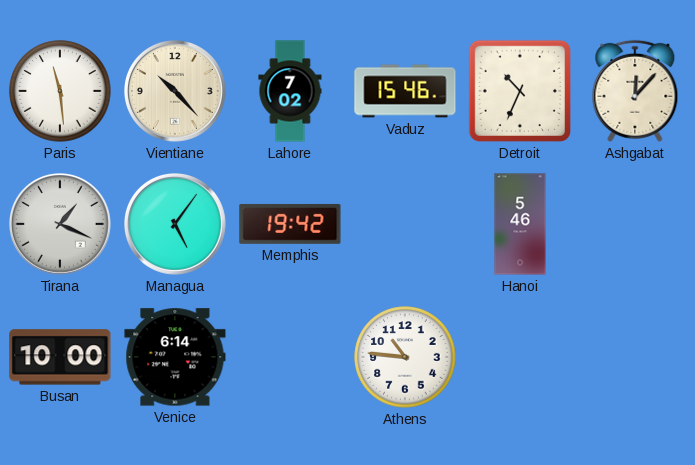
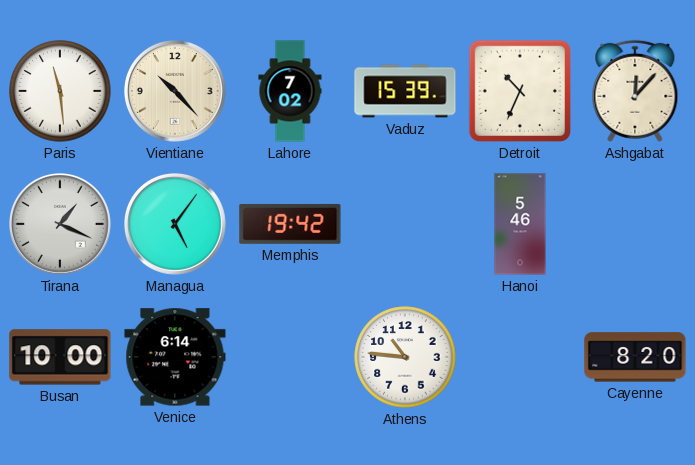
Vaduz: 15:46 -> 15:39
Cayenne: none -> 8:20
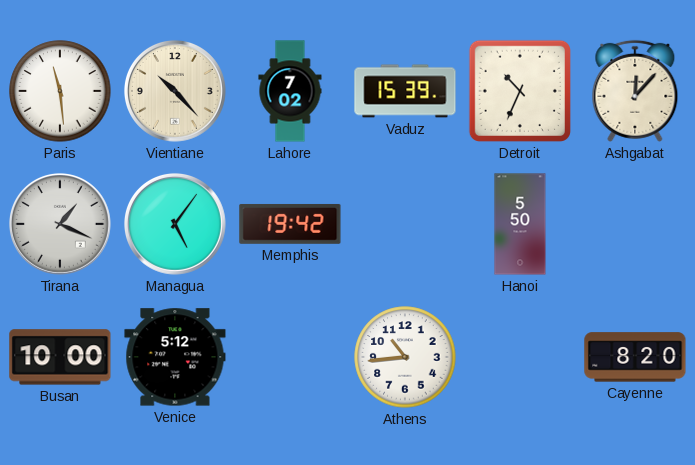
Hanoi: 5:46 -> 5:50
Venice: 6:14 -> 5:12
Athens: 10:46 -> 10:44
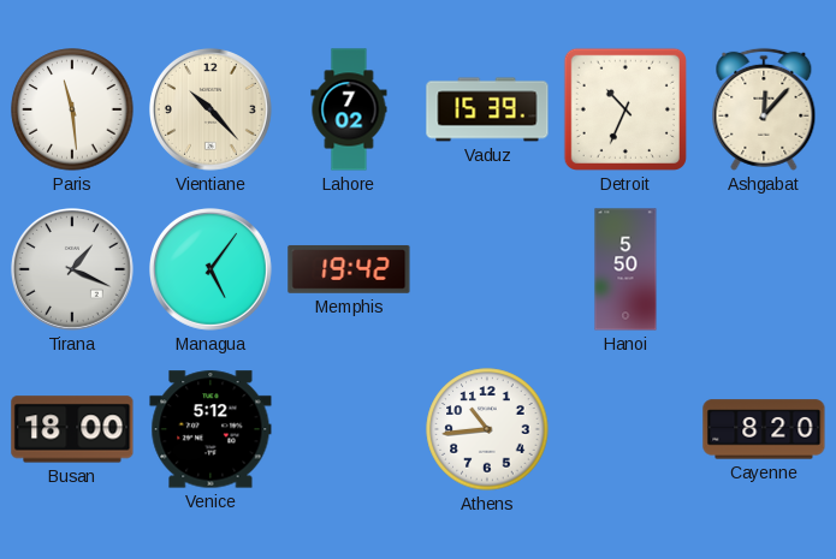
Busan: 10:00 -> 18:00
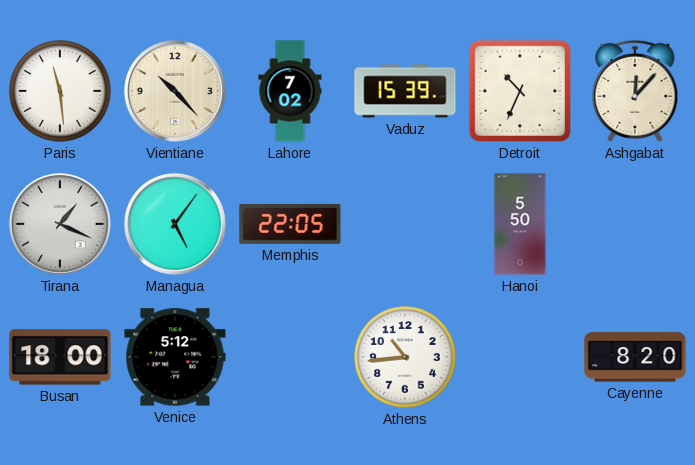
Memphis: 19:42 -> 22:05
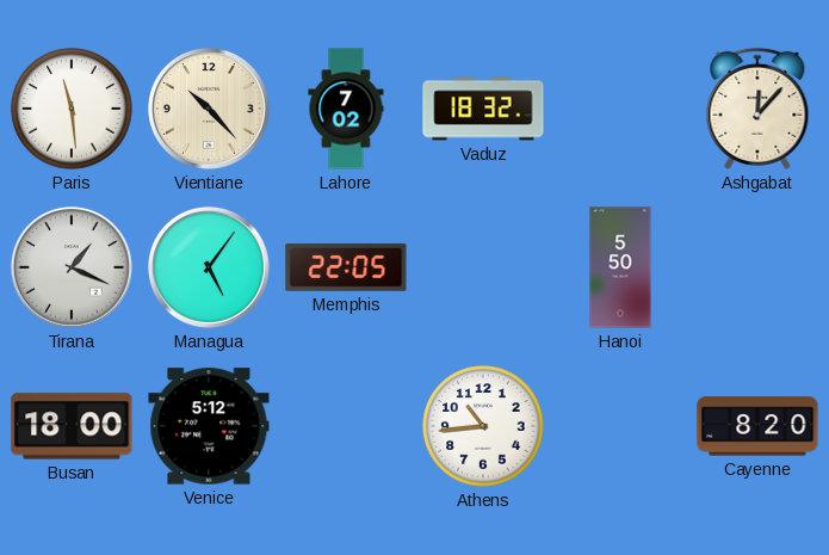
Vaduz: 15:39 -> 18:32
Detroit: 10:34 -> none
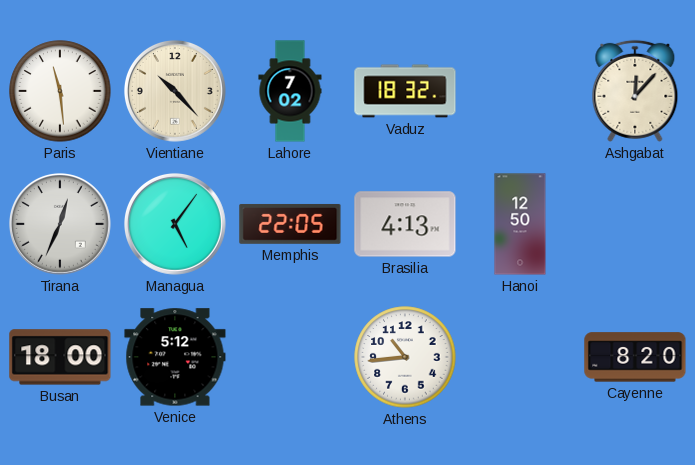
Tirana: 1:19 -> 12:34
Brasilia: none -> 4:13
Hanoi: 5:50 -> 12:50
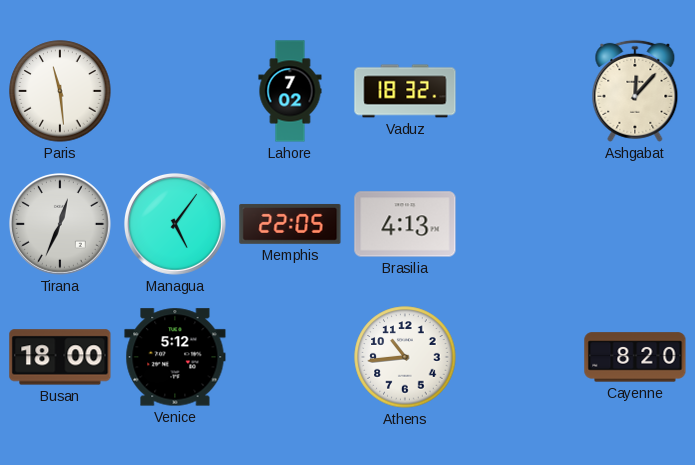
Vientiane: 10:23 -> none
Hanoi: 12:50 -> none
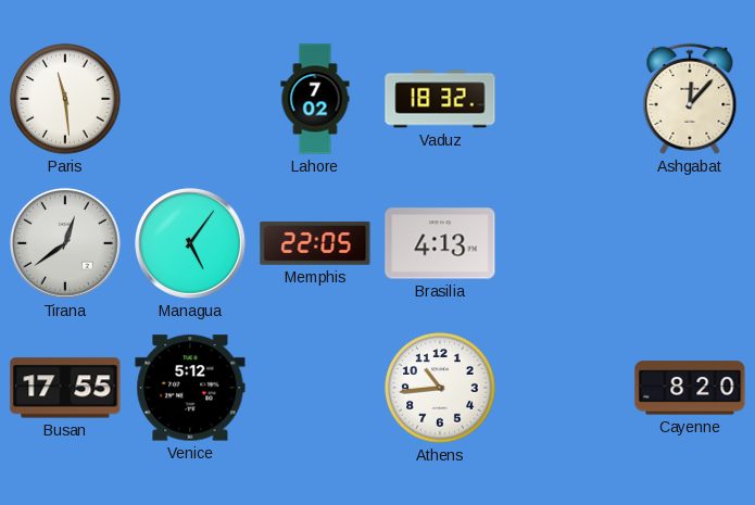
Tirana: 12:34 -> 12:39
Busan: 18:00 -> 17:55
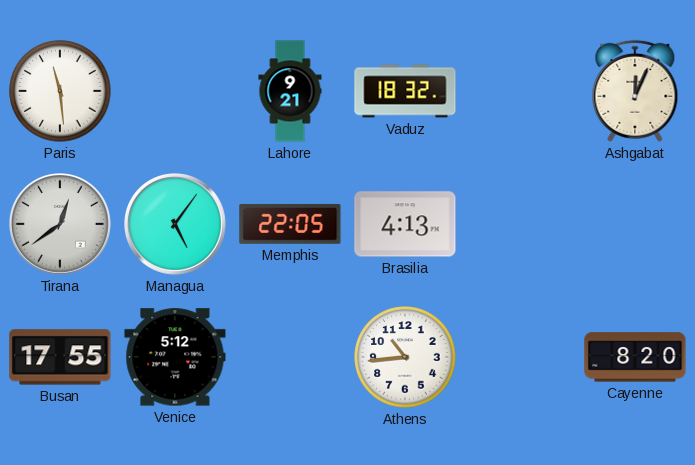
Lahore: 7:02 -> 9:21
Ashgabat: 12:07 -> 12:04
